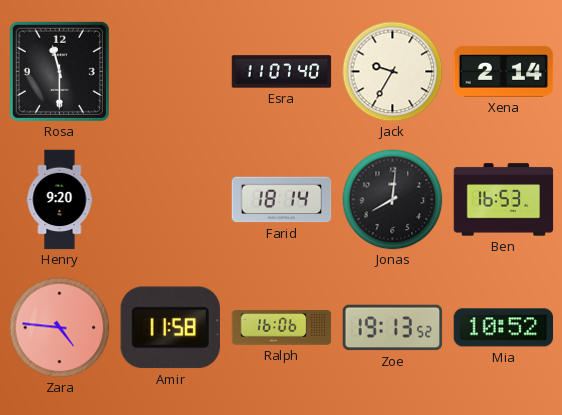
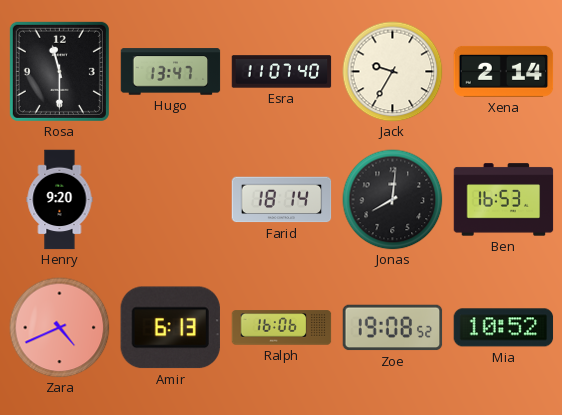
Hugo: none -> 13:47
Zara: 4:46 -> 4:41
Amir: 11:58 -> 6:13
Zoe: 19:13 -> 19:08
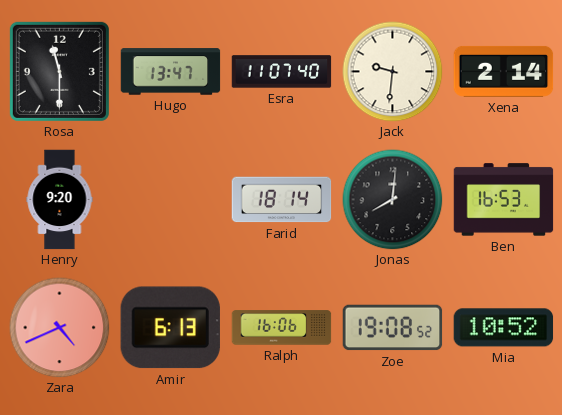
Jack: 9:35 -> 9:31
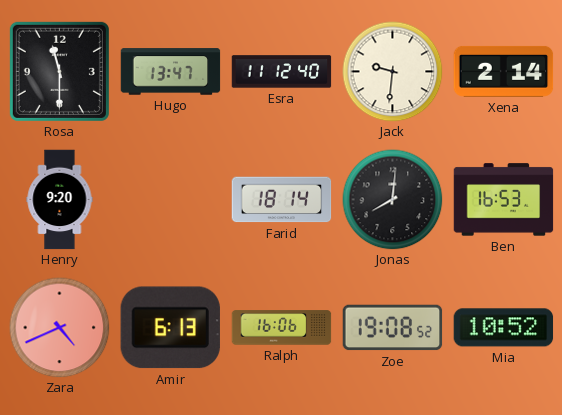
Esra: 11:07 -> 11:12
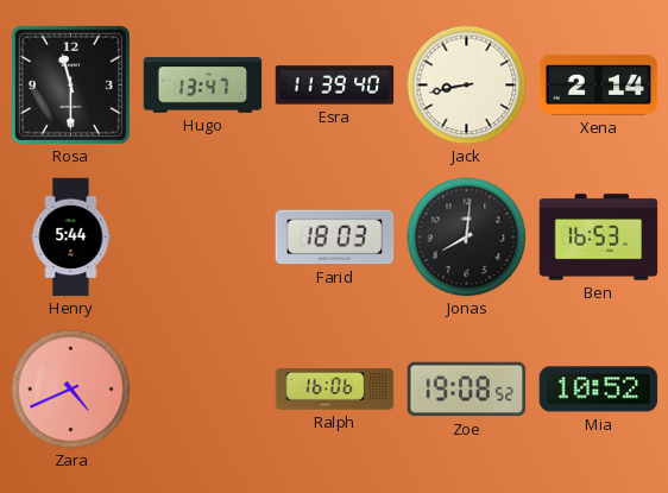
Esra: 11:12 -> 11:39
Jack: 9:31 -> 8:43
Henry: 9:20 -> 5:44
Farid: 18:14 -> 18:03
Amir: 6:13 -> none
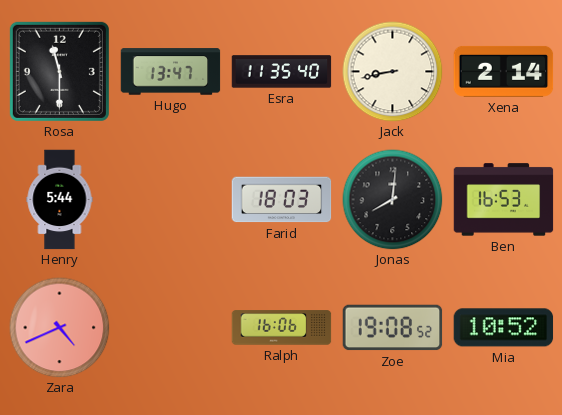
Esra: 11:39 -> 11:35
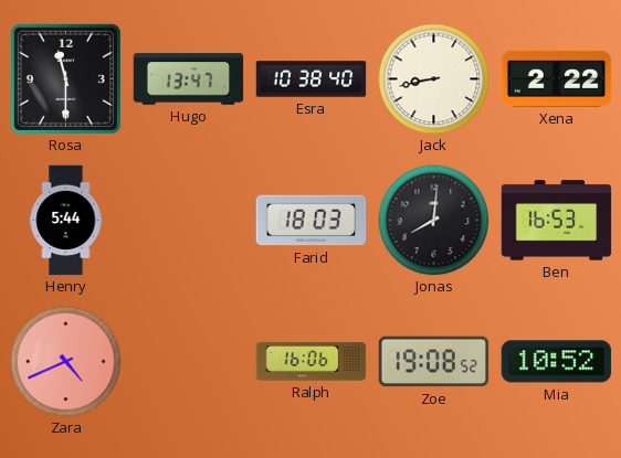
Esra: 11:35 -> 10:38
Xena: 2:14 -> 2:22
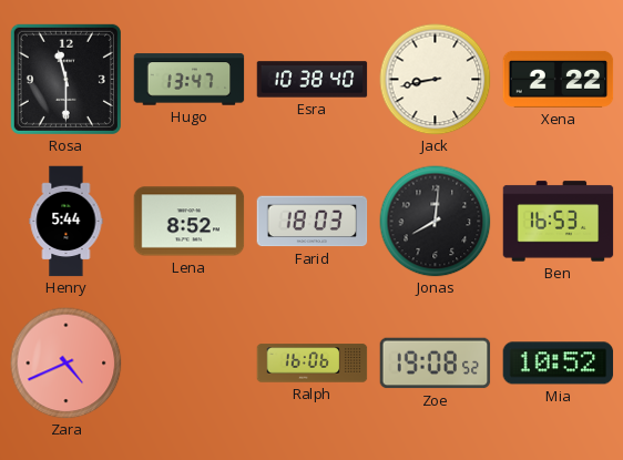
Lena: none -> 8:52
